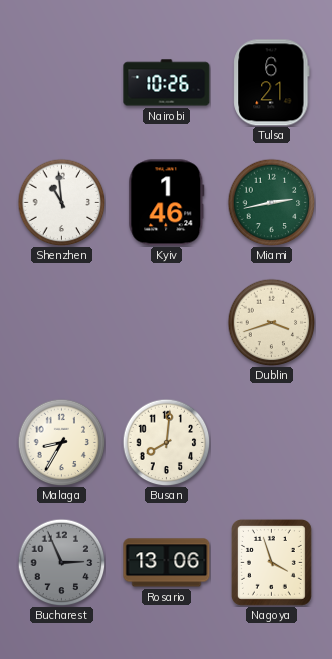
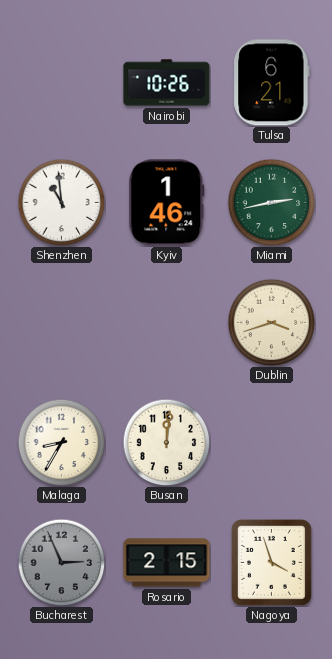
Busan: 8:01 -> 12:01
Rosario: 13:06 -> 2:15
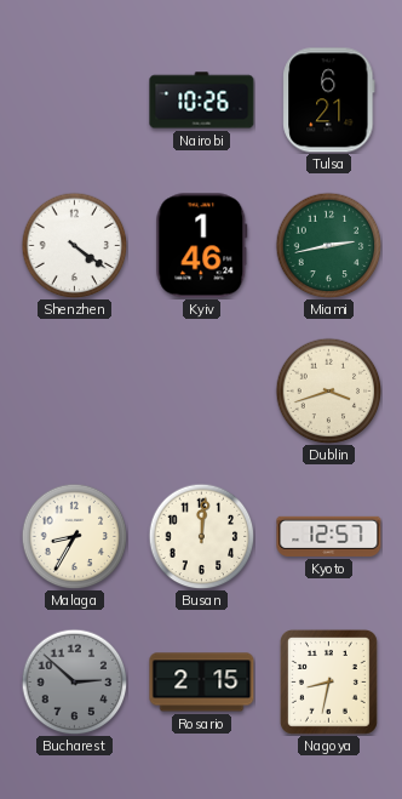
Shenzhen: 10:59 -> 4:21
Kyoto: none -> 12:57
Bucharest: 2:56 -> 2:52
Nagoya: 3:57 -> 8:32
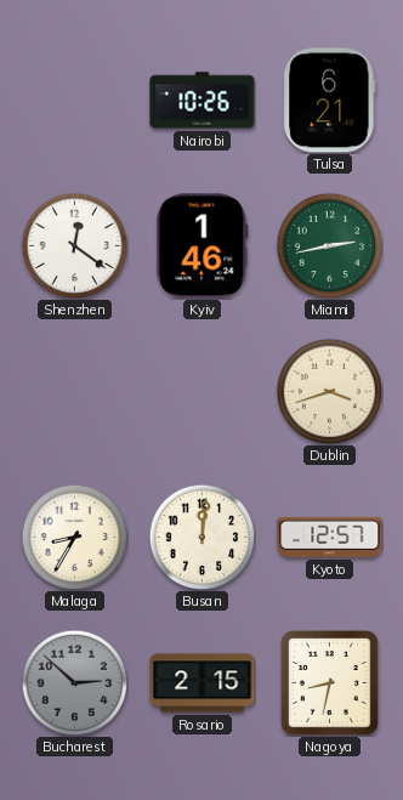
Shenzhen: 4:21 -> 12:21
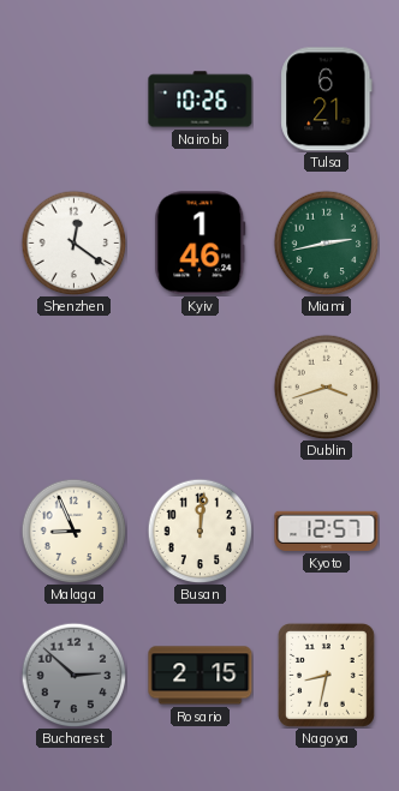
Malaga: 8:35 -> 8:56
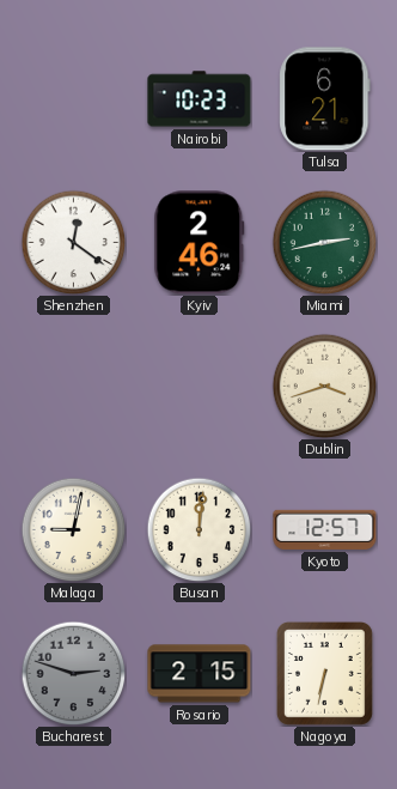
Nairobi: 10:26 -> 10:23
Kyiv: 1:46 -> 2:46
Malaga: 8:56 -> 9:02
Bucharest: 2:52 -> 2:48
Nagoya: 8:32 -> 6:32
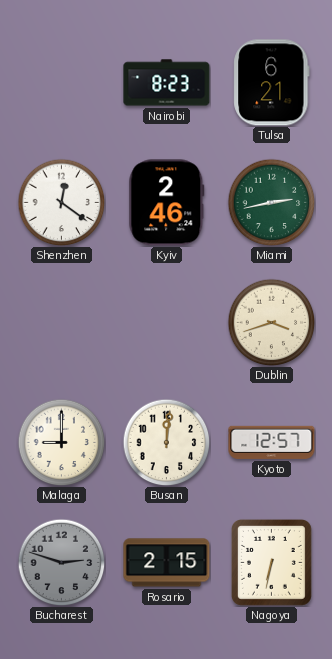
Nairobi: 10:23 -> 8:23
Malaga: 9:02 -> 9:00
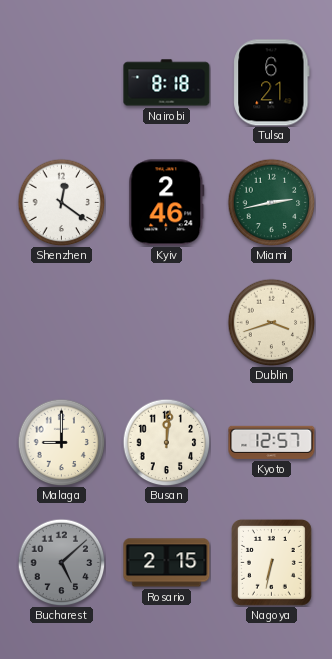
Nairobi: 8:23 -> 8:18
Bucharest: 2:48 -> 5:08
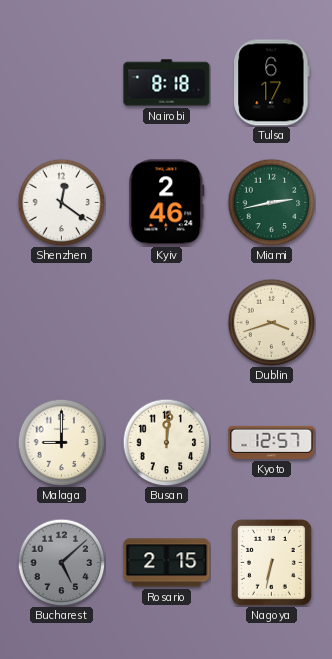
Tulsa: 6:21 -> 6:17
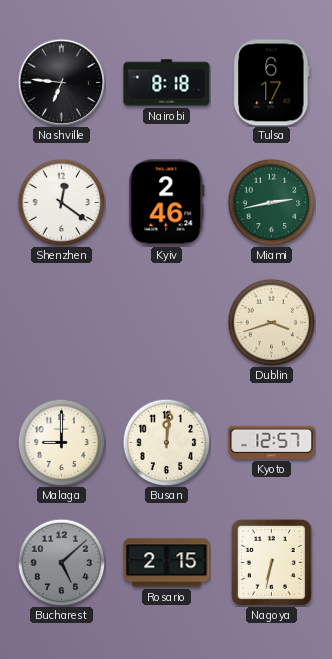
Nashville: none -> 6:46
